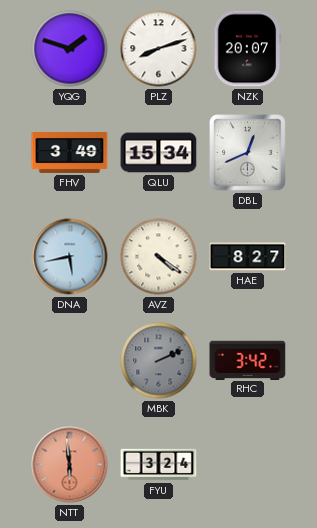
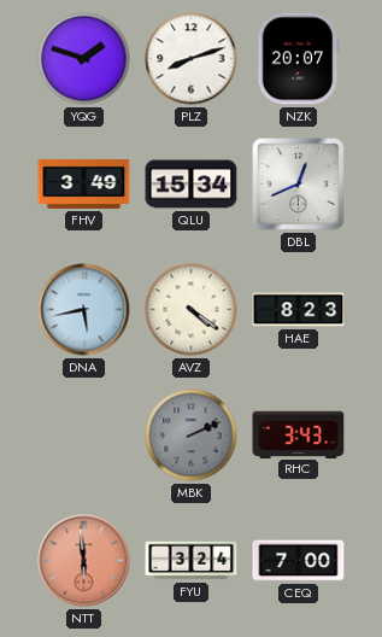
HAE: 8:27 -> 8:23
RHC: 3:42 -> 3:43
CEQ: none -> 7:00
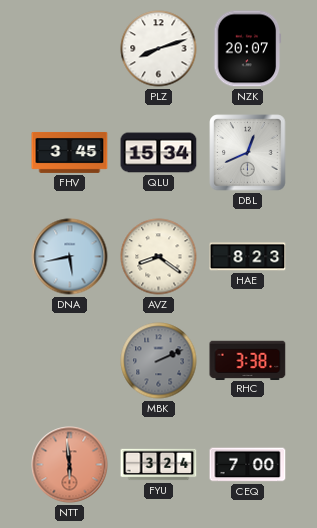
YQG: 1:48 -> none
FHV: 3:49 -> 3:45
AVZ: 4:21 -> 8:21
RHC: 3:43 -> 3:38
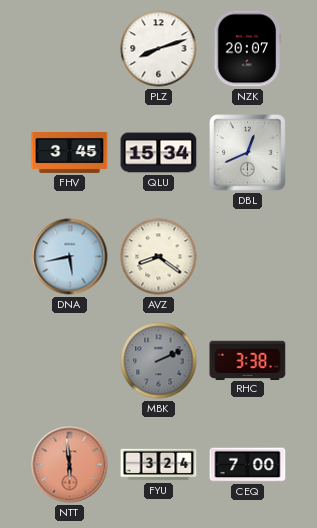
HAE: 8:23 -> none
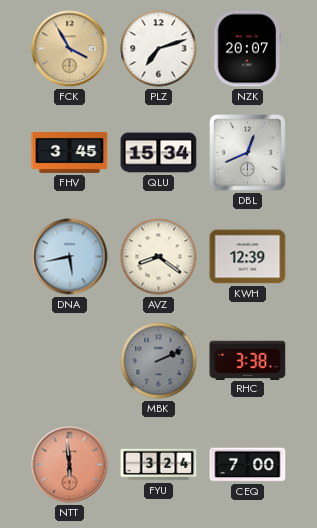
FCK: none -> 3:55
PLZ: 8:12 -> 7:12
KWH: none -> 12:39
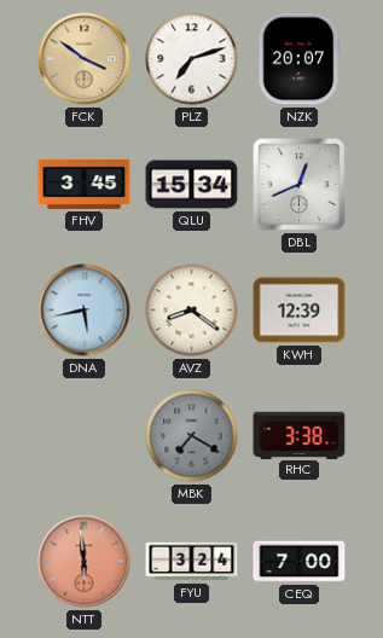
FCK: 3:55 -> 3:51
MBK: 2:11 -> 7:20
